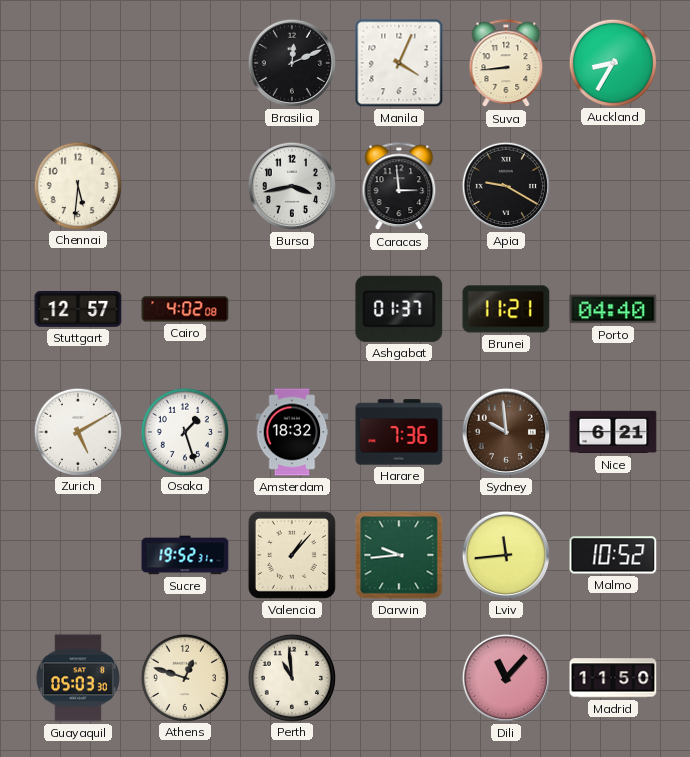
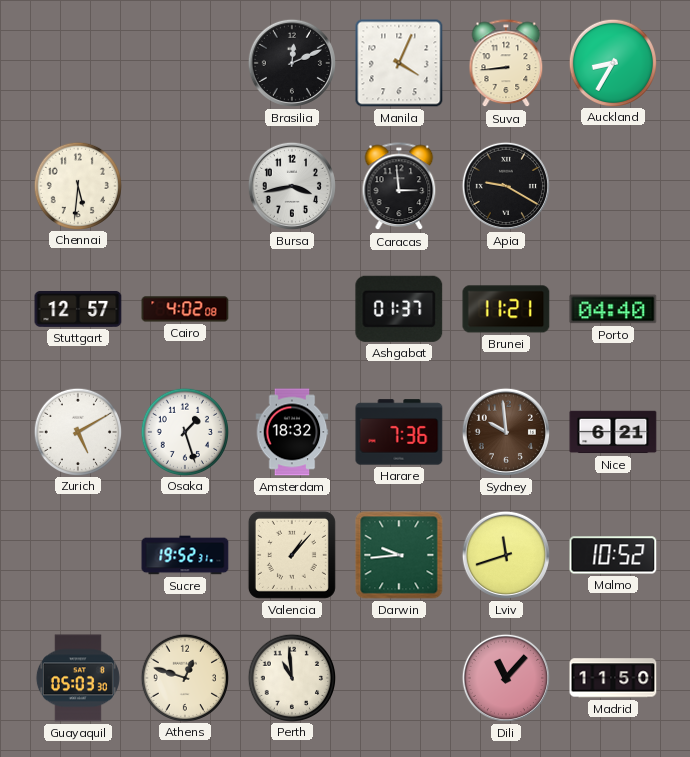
Lviv: 11:44 -> 11:42
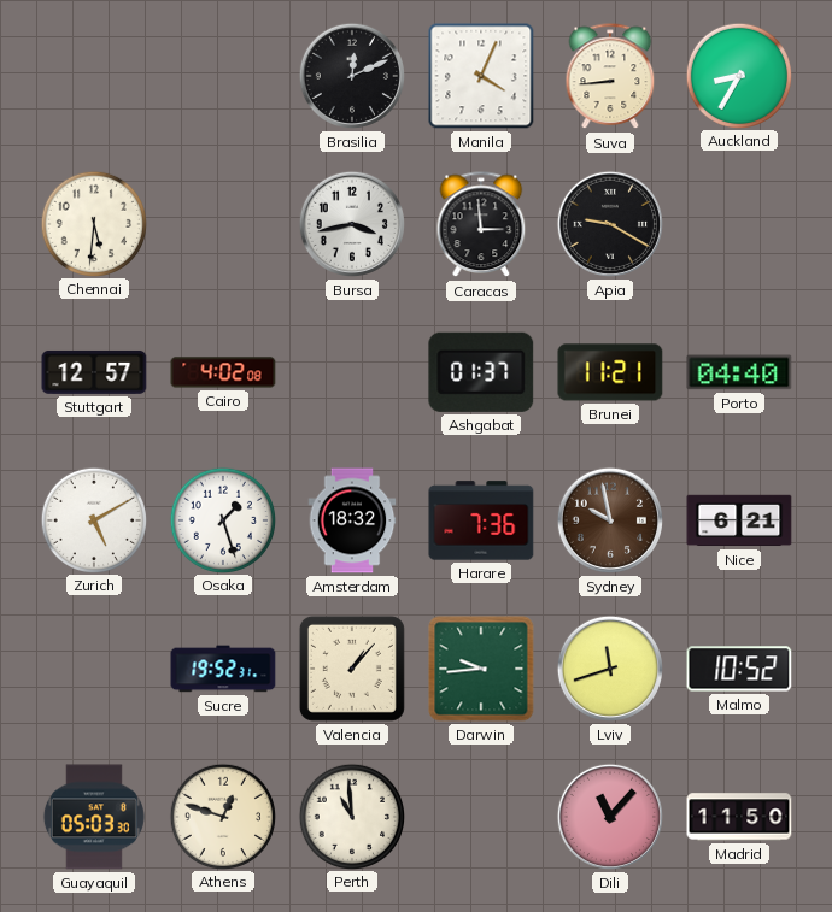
Sydney: 9:59 -> 9:58
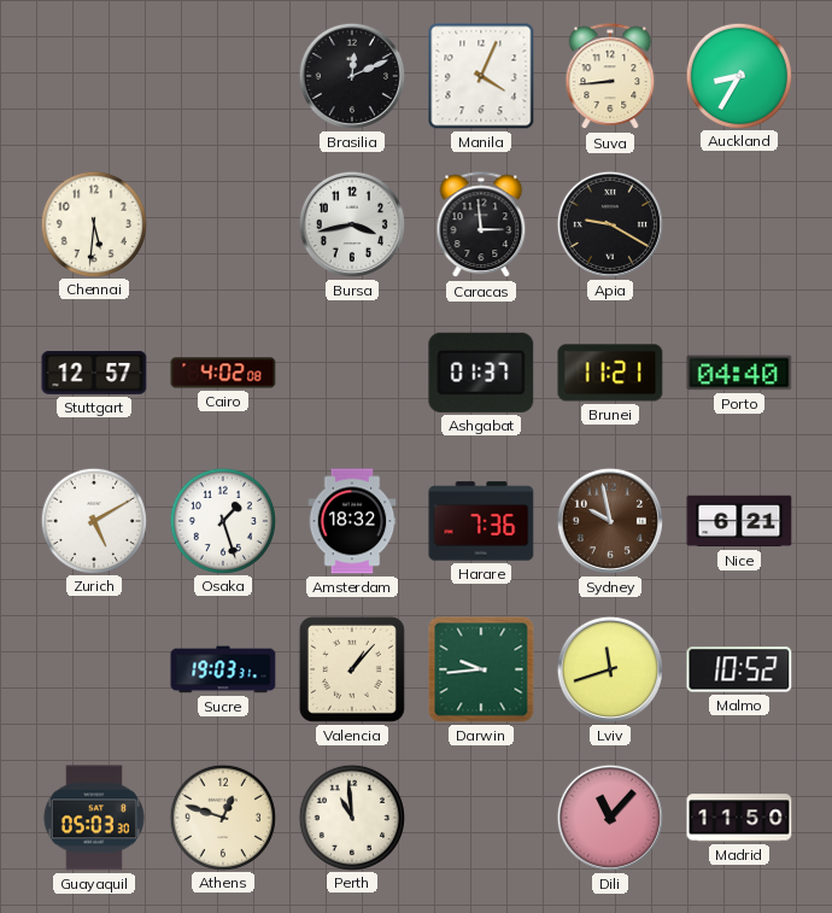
Sucre: 19:52 -> 19:03
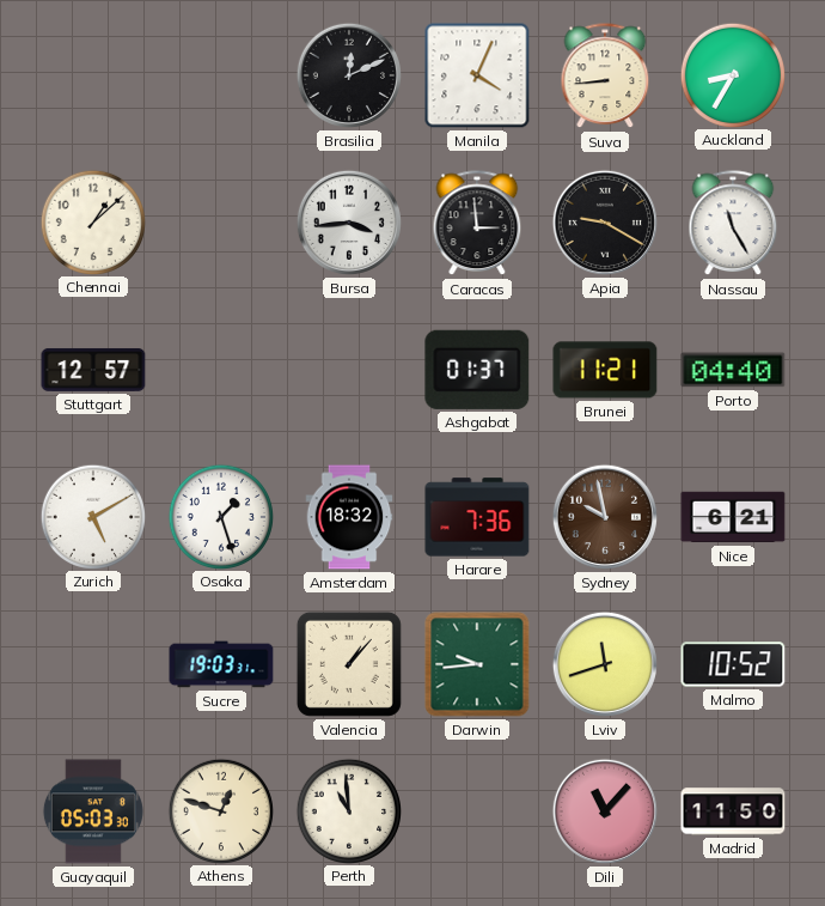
Chennai: 5:31 -> 1:08
Bursa: 3:43 -> 3:44
Nassau: none -> 11:25
Cairo: 4:02 -> none
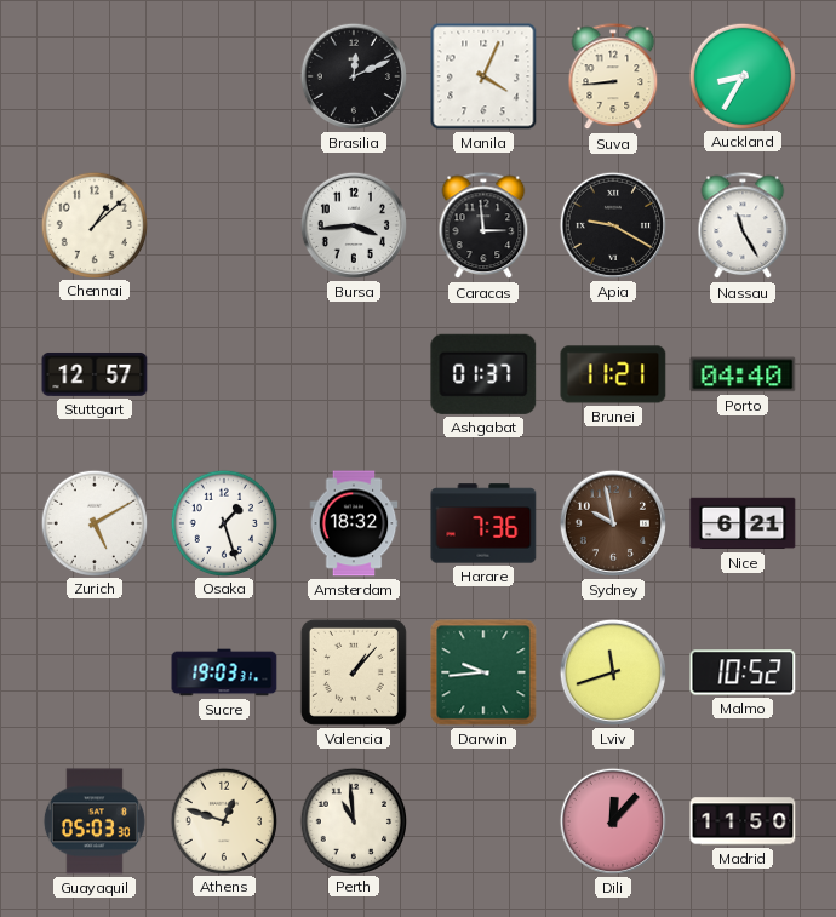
Dili: 11:07 -> 12:07
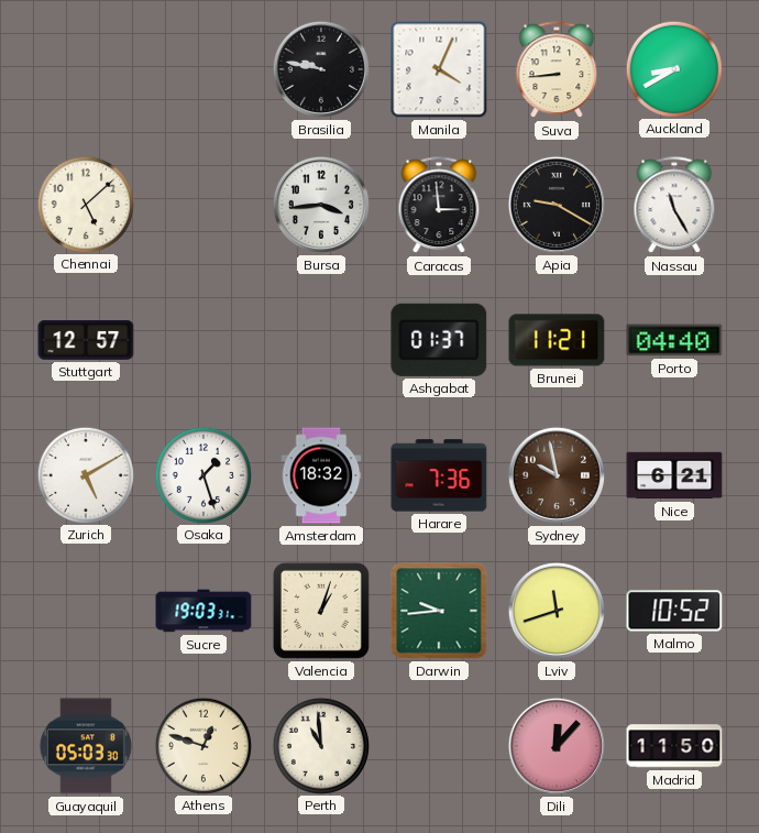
Brasilia: 12:11 -> 9:47
Auckland: 8:35 -> 8:40
Chennai: 1:08 -> 5:08
Valencia: 1:07 -> 1:03
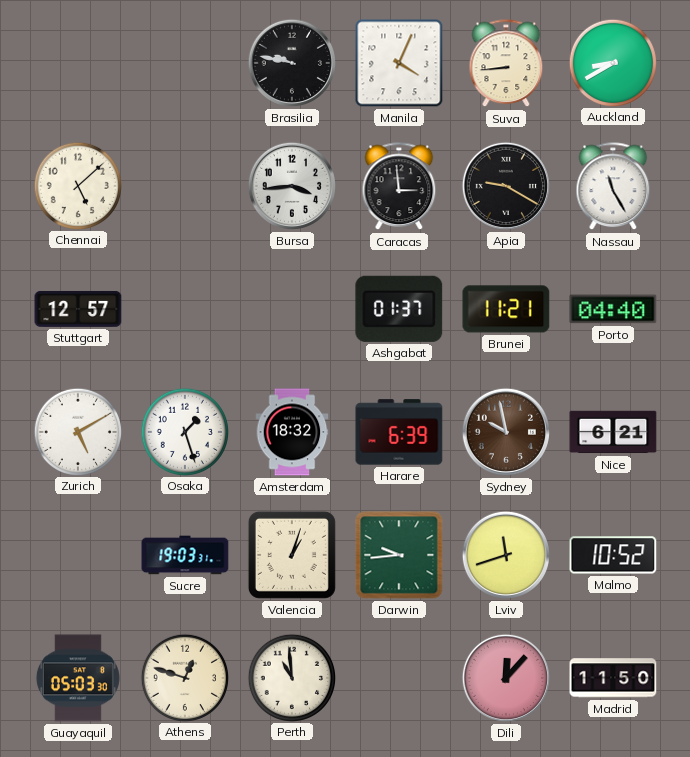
Harare: 7:36 -> 6:39
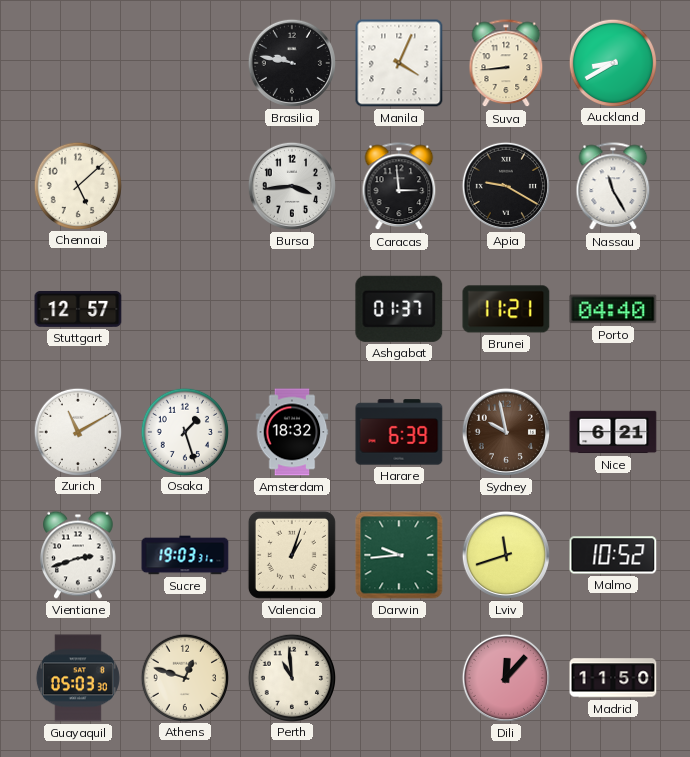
Zurich: 5:10 -> 11:10
Vientiane: none -> 2:42
